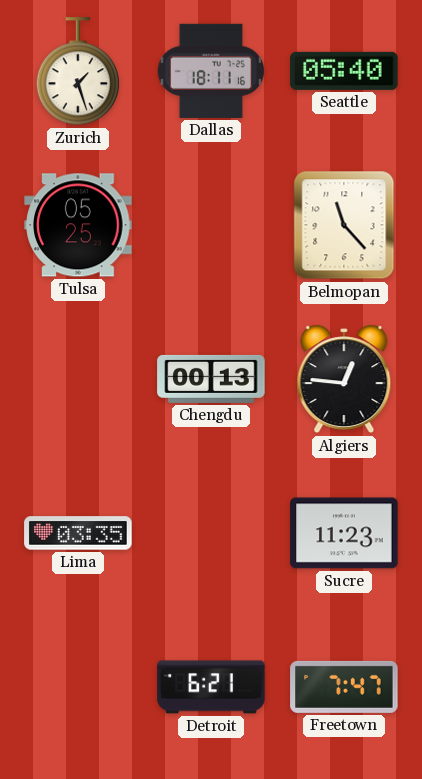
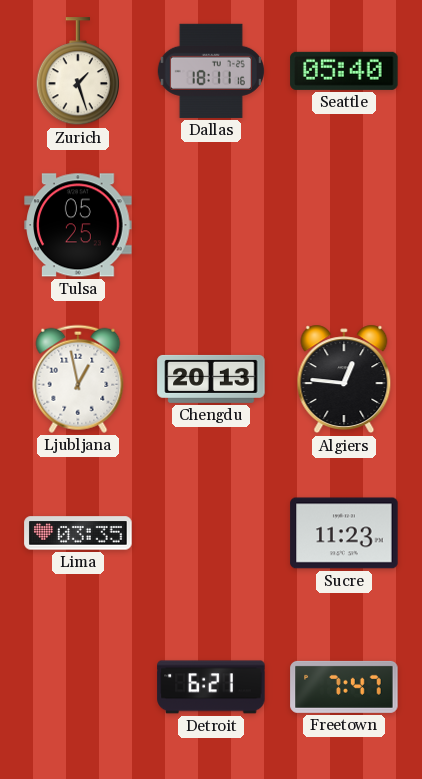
Belmopan: 11:23 -> none
Ljubljana: none -> 12:58
Chengdu: 00:13 -> 20:13
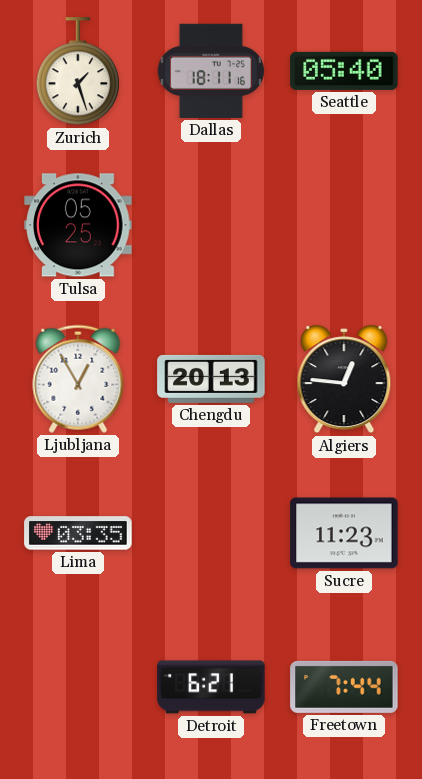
Ljubljana: 12:58 -> 12:55
Freetown: 7:47 -> 7:44
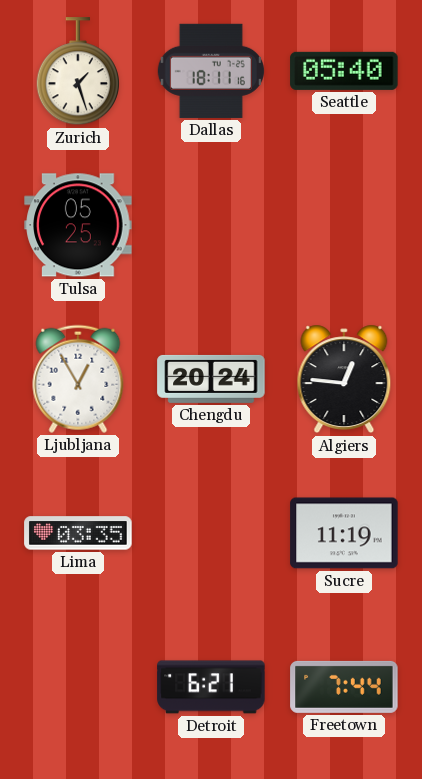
Chengdu: 20:13 -> 20:24
Sucre: 11:23 -> 11:19
